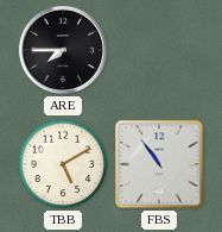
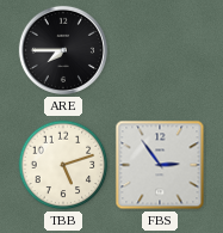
TBB: 5:10 -> 5:12
FBS: 10:54 -> 2:54
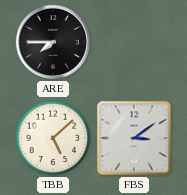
TBB: 5:12 -> 5:08
FBS: 2:54 -> 3:09
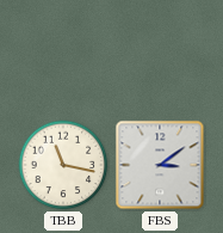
ARE: 7:45 -> none
TBB: 5:08 -> 11:17
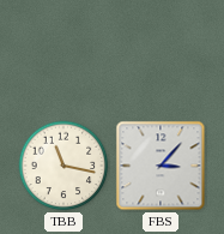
FBS: 3:09 -> 3:07
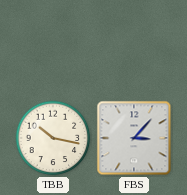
TBB: 11:17 -> 10:17
